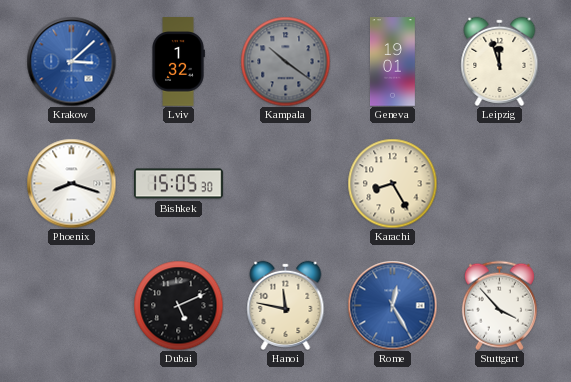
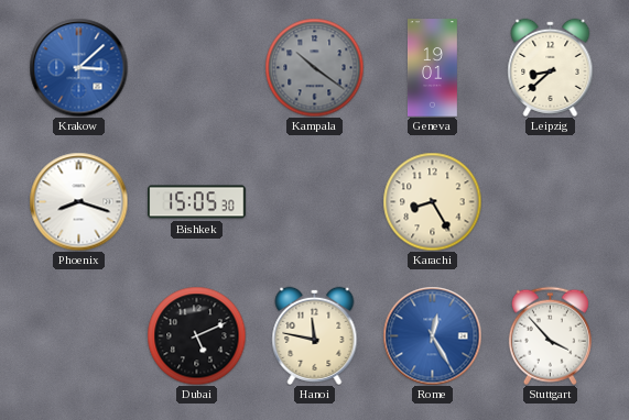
Lviv: 1:32 -> none
Leipzig: 11:57 -> 8:38
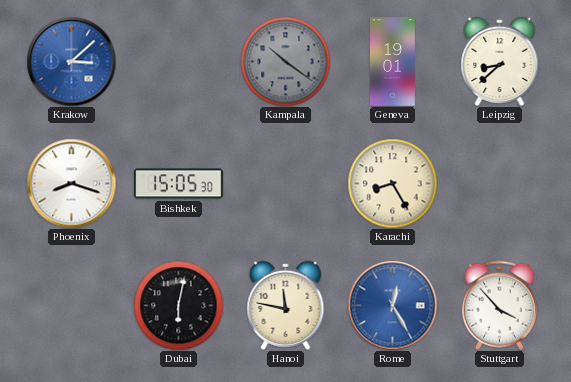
Dubai: 5:11 -> 6:02
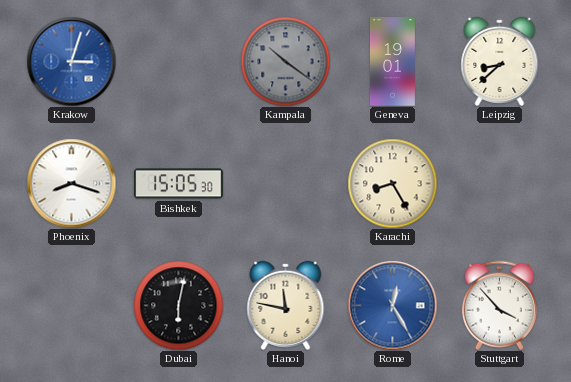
Krakow: 3:08 -> 3:03
